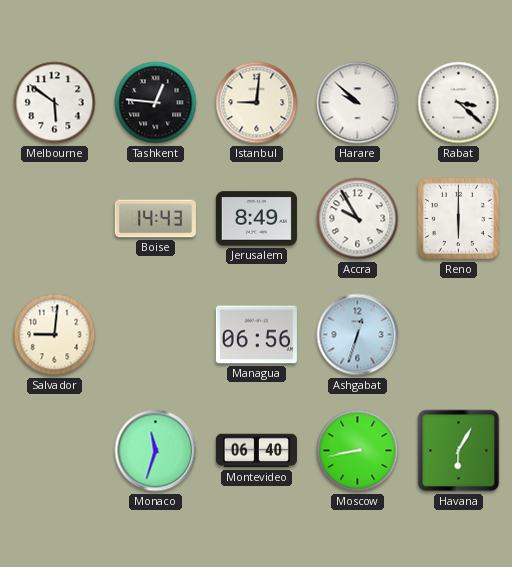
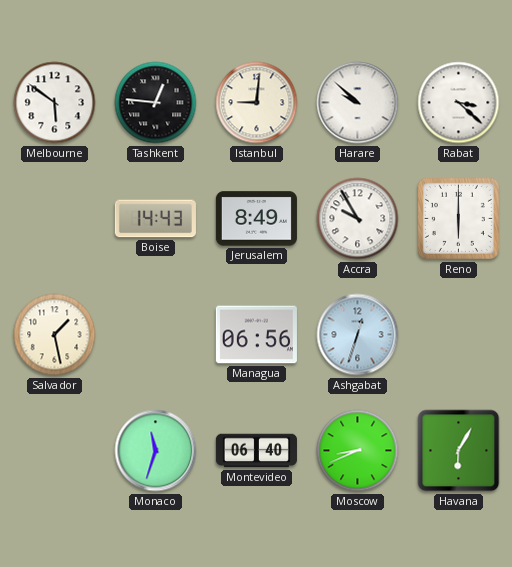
Salvador: 9:01 -> 1:28
Moscow: 8:43 -> 8:41
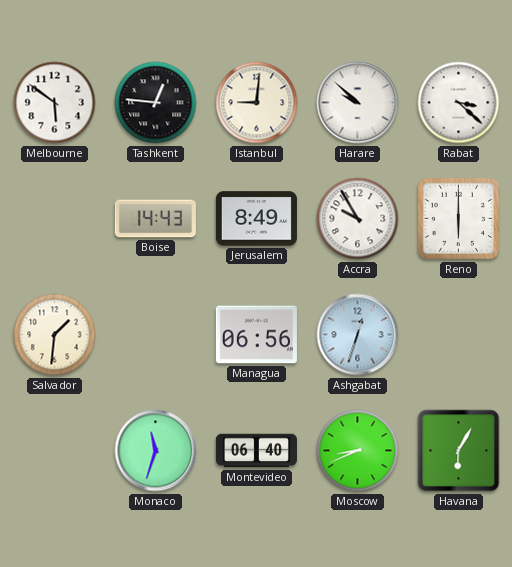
Salvador: 1:28 -> 1:31
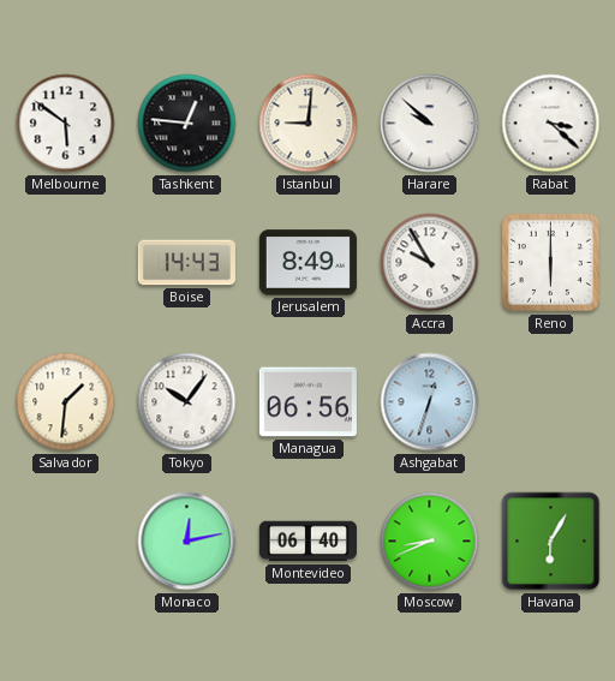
Tokyo: none -> 10:06
Monaco: 11:33 -> 12:13
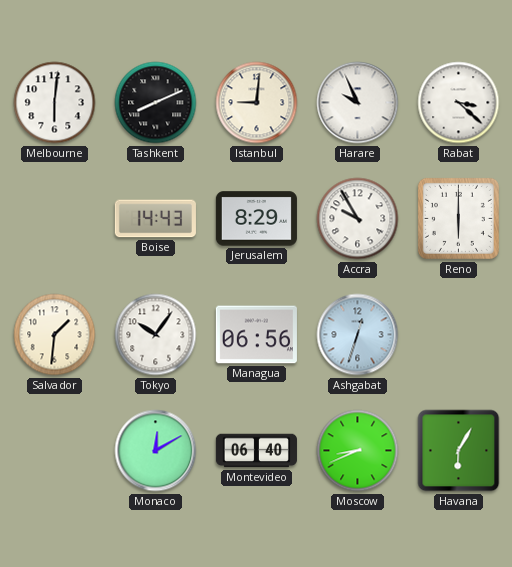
Melbourne: 5:51 -> 6:01
Tashkent: 12:46 -> 8:11
Harare: 9:52 -> 9:56
Jerusalem: 8:49 -> 8:29
Monaco: 12:13 -> 12:10
